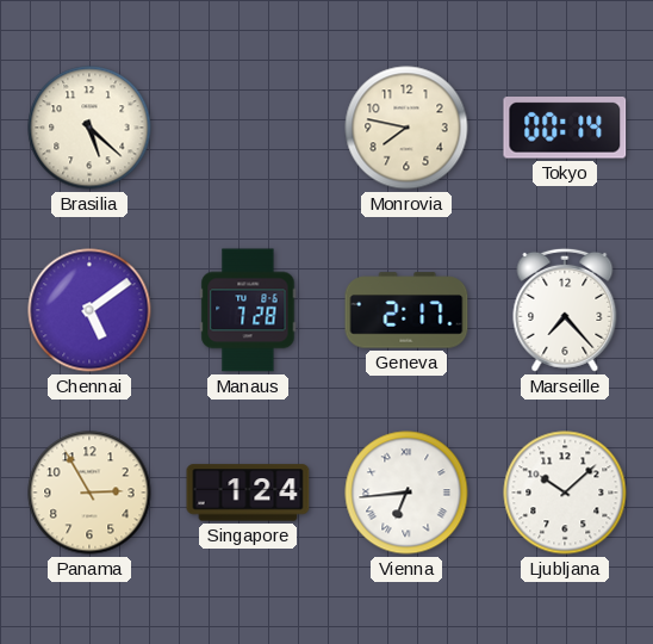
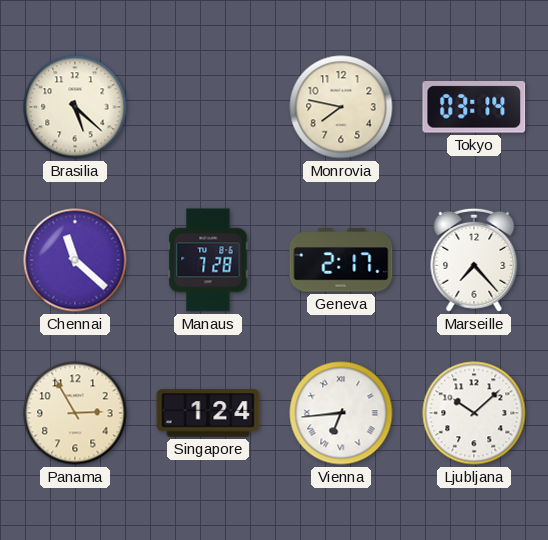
Tokyo: 00:14 -> 03:14
Chennai: 5:09 -> 11:22
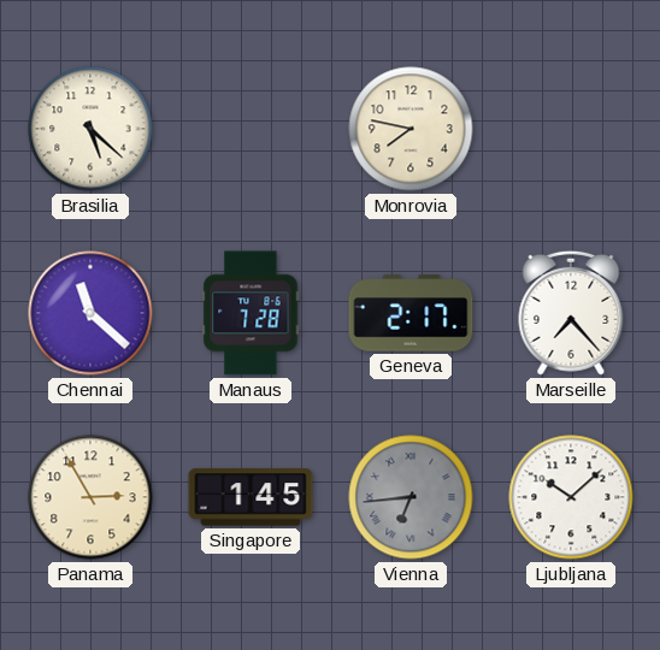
Tokyo: 03:14 -> none
Singapore: 1:24 -> 1:45
Vienna dial: white -> grey
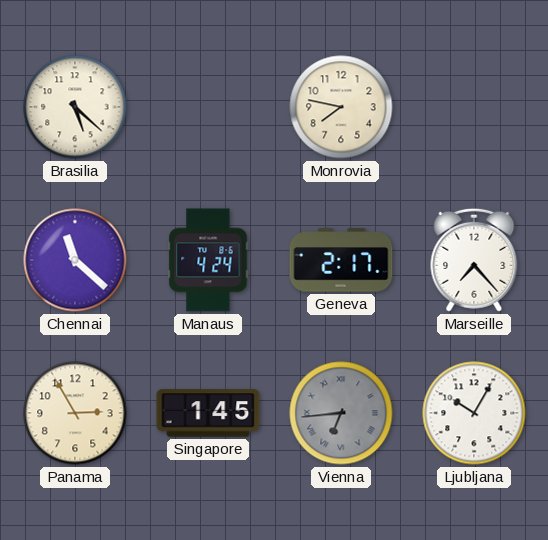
Manaus: 7:28 -> 4:24
Ljubljana: 10:08 -> 10:05
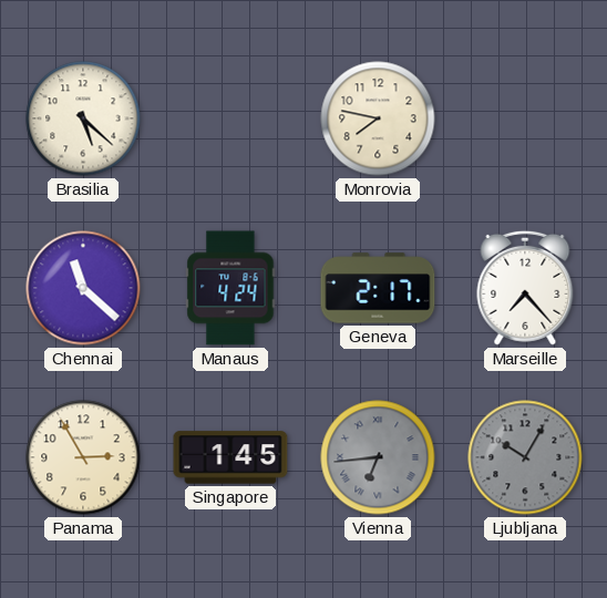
Ljubljana dial: white -> grey
